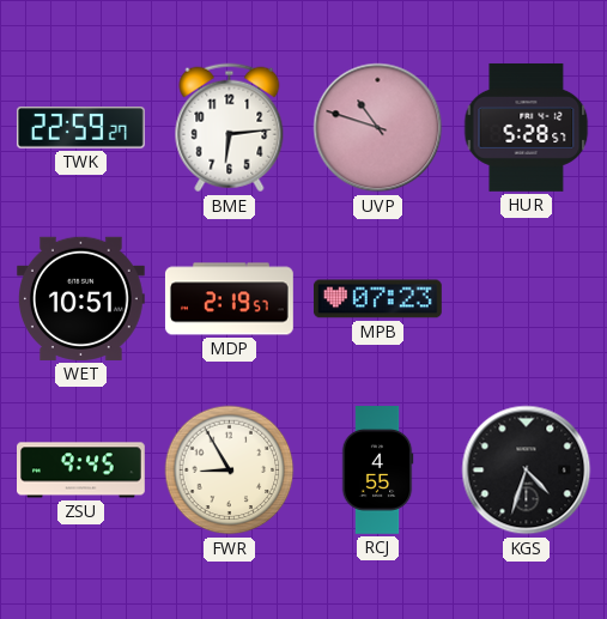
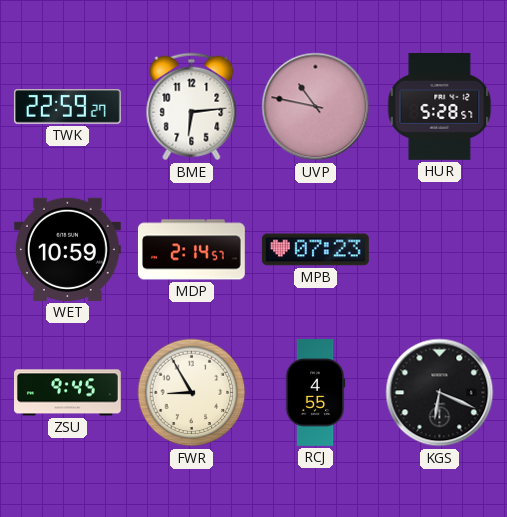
UVP: 10:48 -> 10:47
WET: 10:51 -> 10:59
MDP: 2:19 -> 2:14
KGS: 4:33 -> 6:19
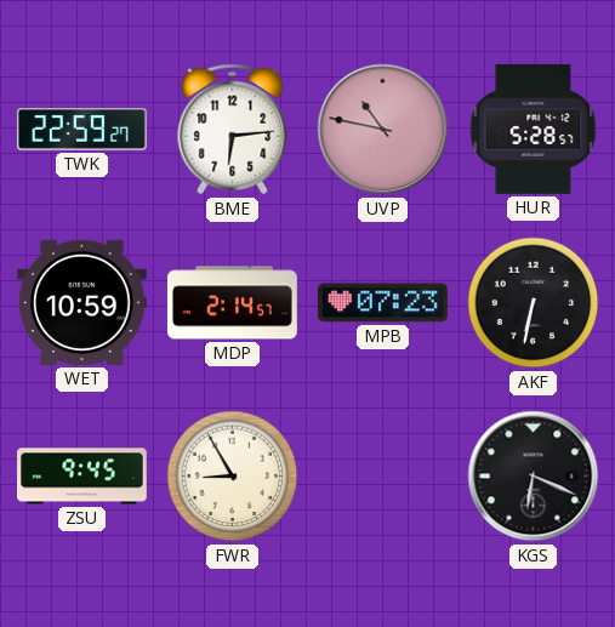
AKF: none -> 6:32
RCJ: 4:55 -> none
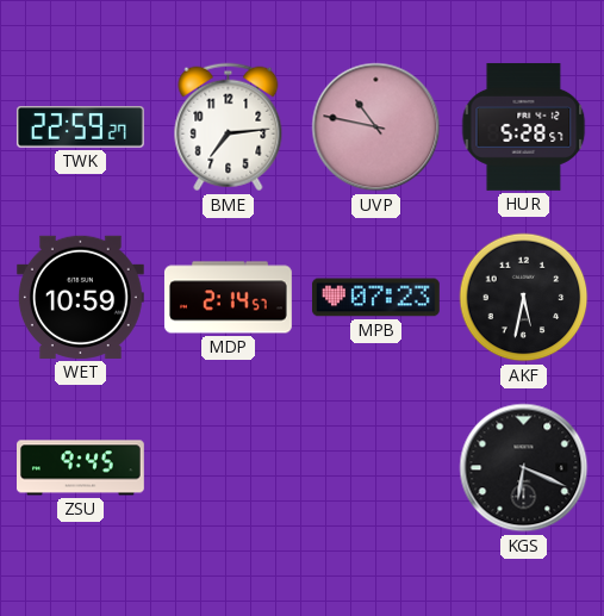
BME: 6:14 -> 7:14
AKF: 6:32 -> 5:32
FWR: 8:55 -> none
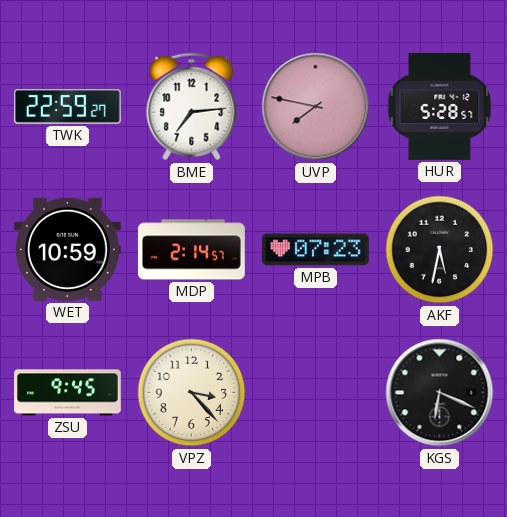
UVP: 10:47 -> 7:47
VPZ: none -> 3:23
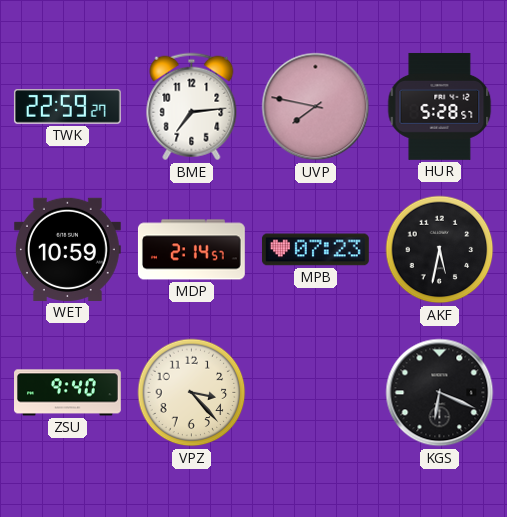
ZSU: 9:45 -> 9:40
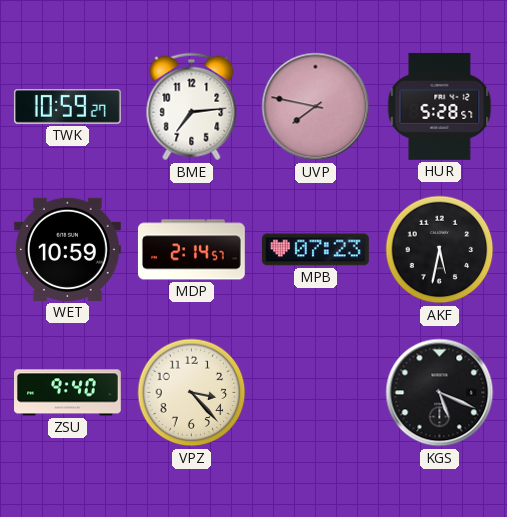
TWK: 22:59 -> 10:59
KGS: 6:19 -> 5:19
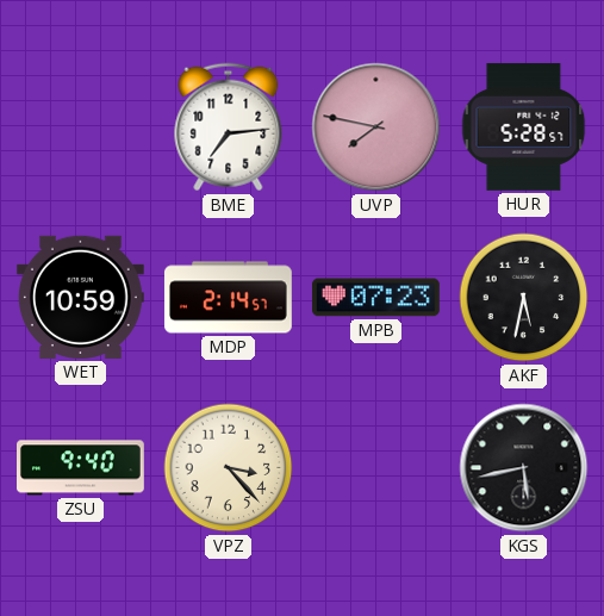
TWK: 10:59 -> none
KGS: 5:19 -> 5:43
